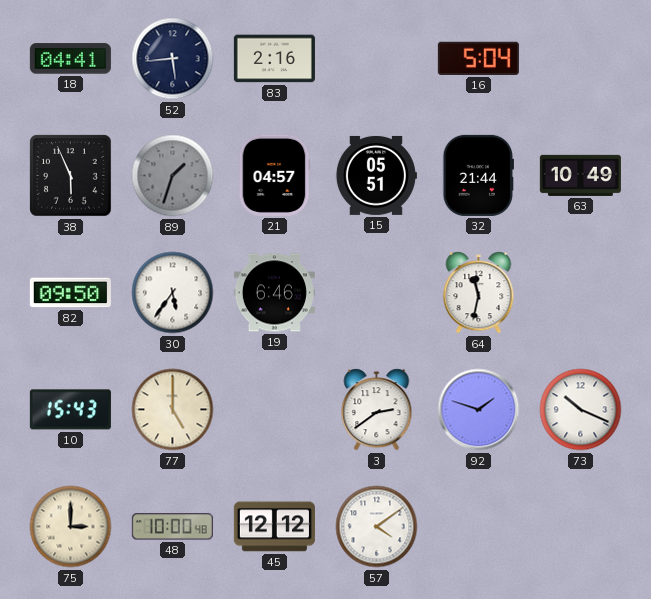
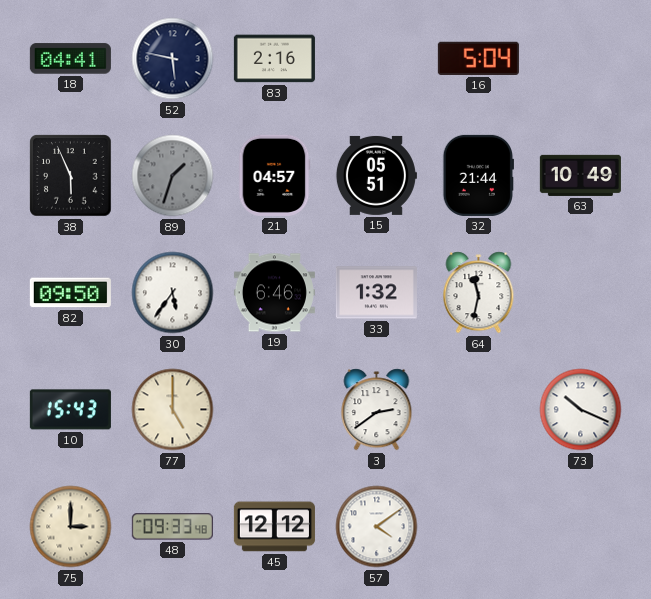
52: 5:44 -> 5:47
33: none -> 1:32
92: 1:48 -> none
48: 10:00 -> 09:33
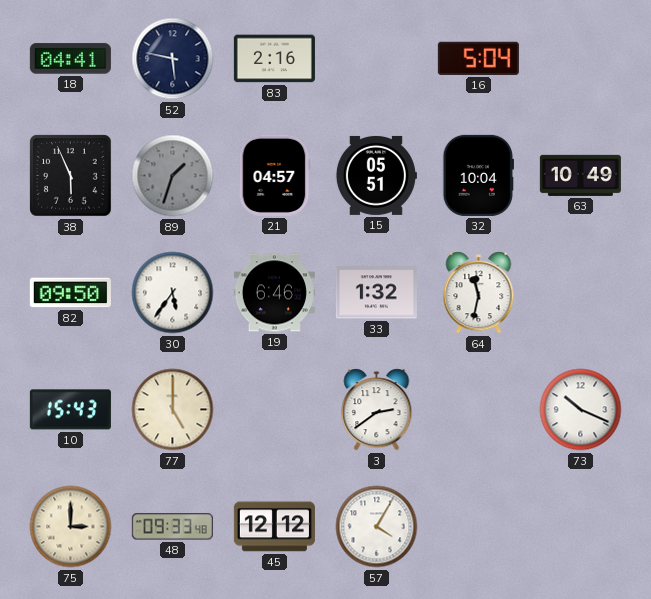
32: 21:44 -> 10:04
57: 4:09 -> 4:05
